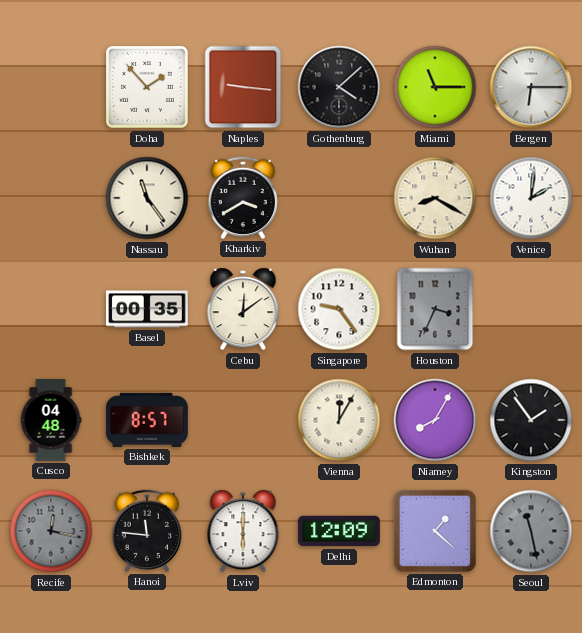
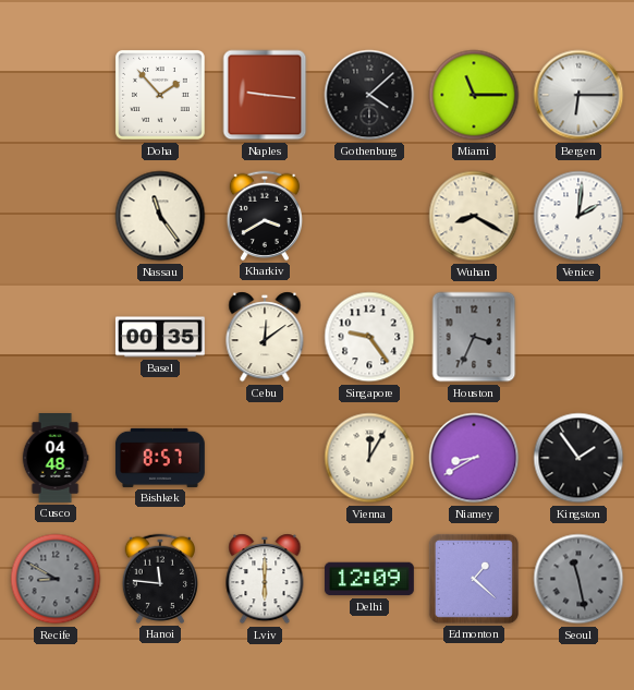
Niamey: 8:05 -> 8:40
Recife: 12:17 -> 8:50
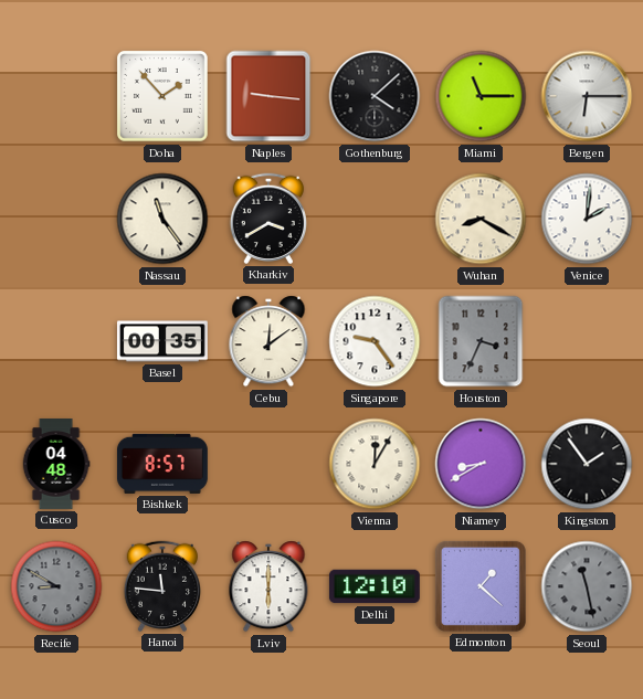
Delhi: 12:09 -> 12:10
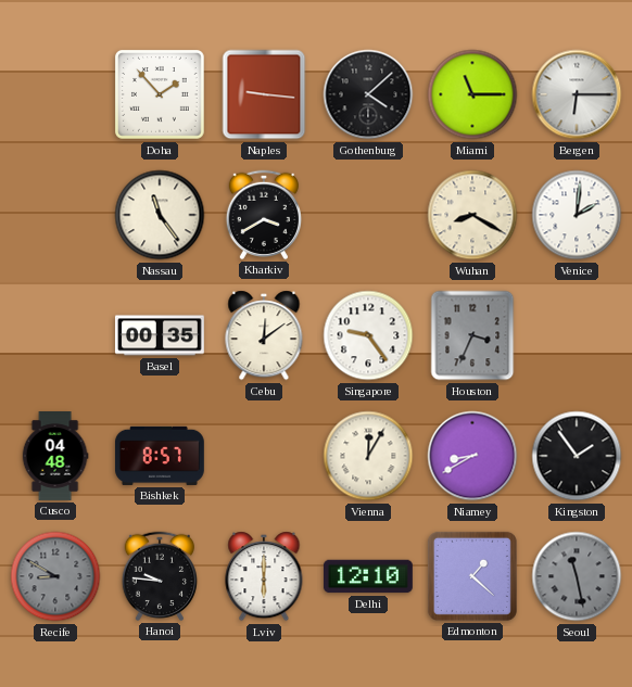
Hanoi: 11:46 -> 9:46
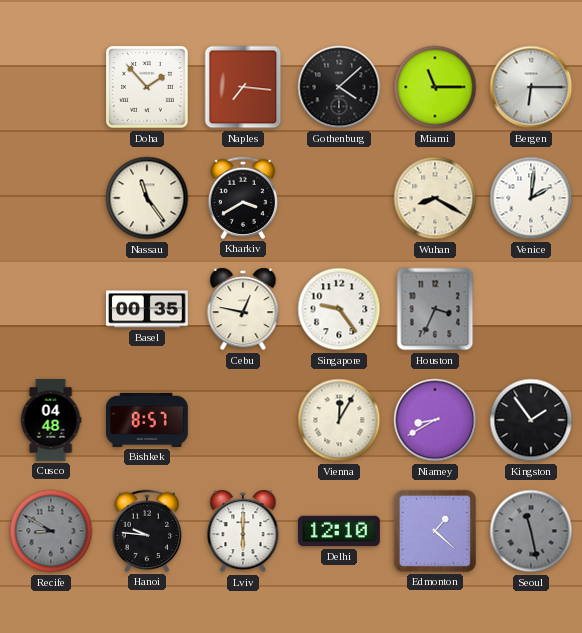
Naples: 9:16 -> 7:16
Cebu: 12:09 -> 12:47
